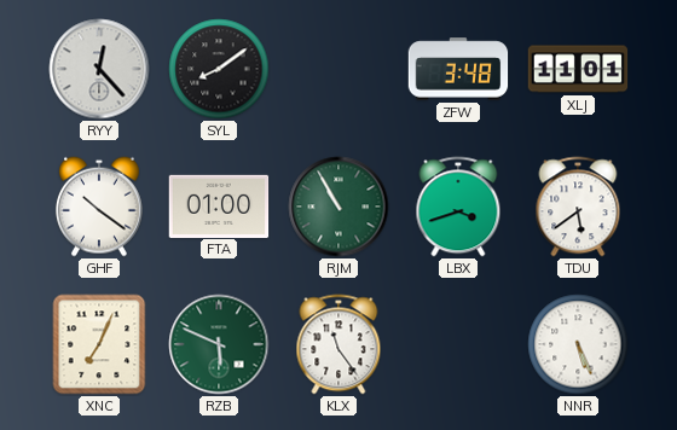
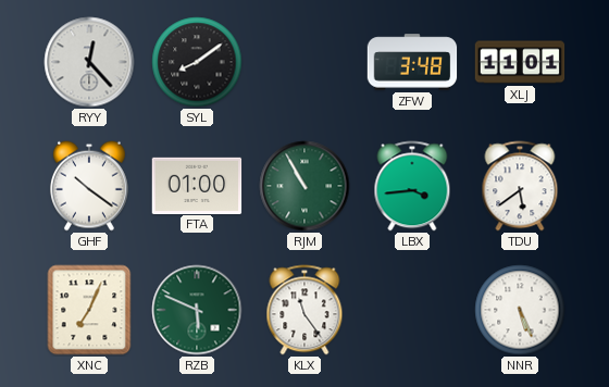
LBX: 3:42 -> 3:44
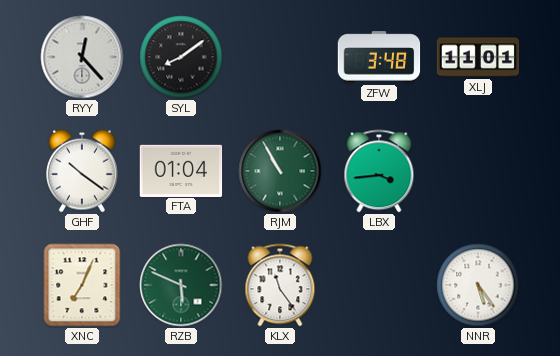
FTA: 01:00 -> 01:04
TDU: 5:39 -> none
NNR: 5:26 -> 5:24
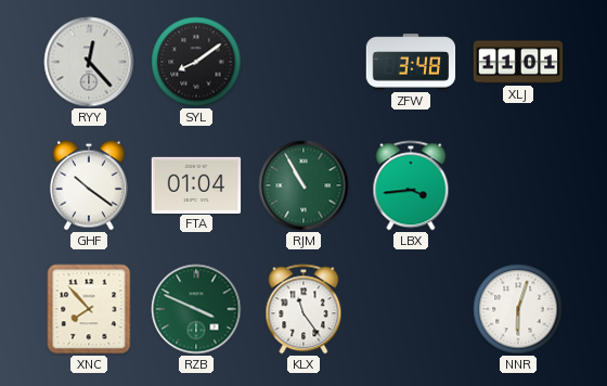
XNC: 7:04 -> 7:53
RZB: 5:49 -> 3:49
NNR: 5:24 -> 6:03
